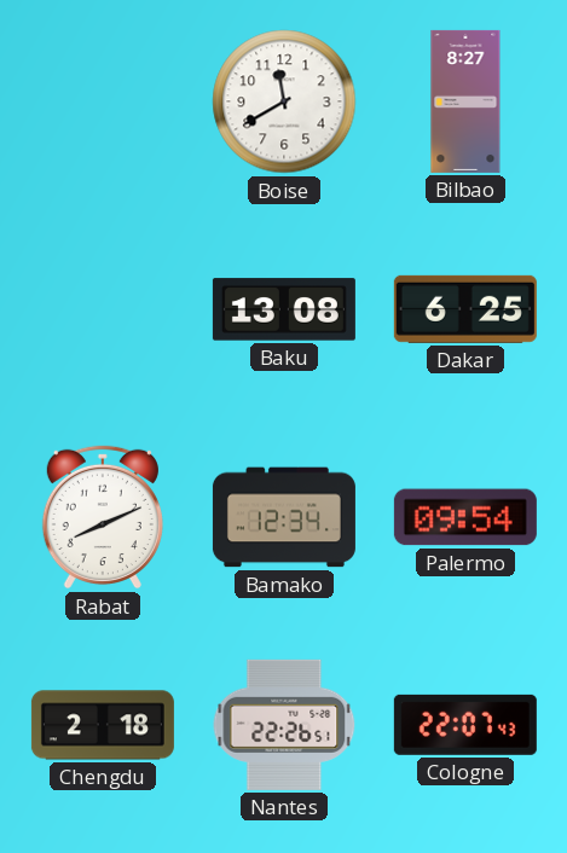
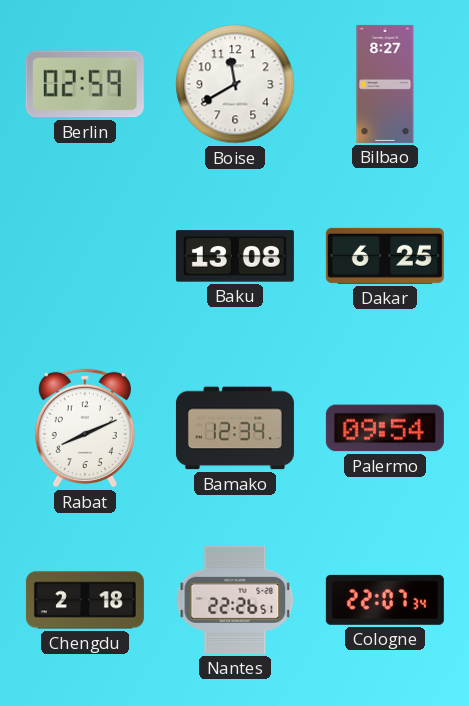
Berlin: none -> 02:59
Cologne: 22:07:43 -> 22:07:34
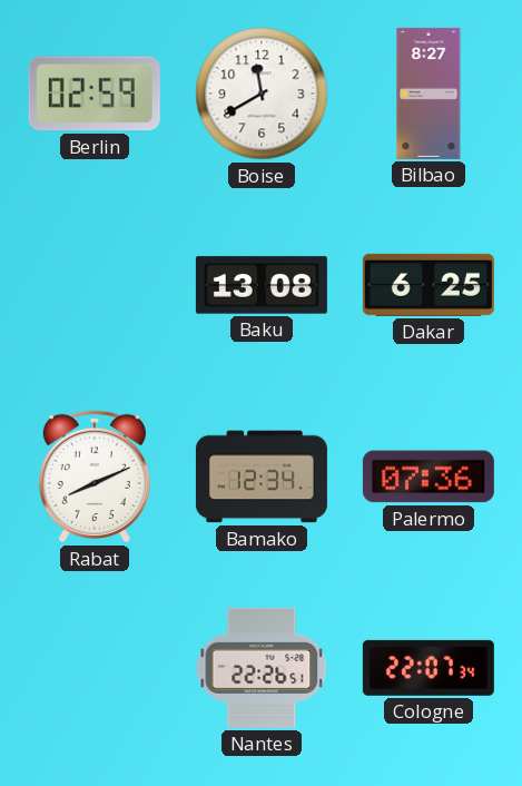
Palermo: 09:54 -> 07:36
Chengdu: 2:18 -> none
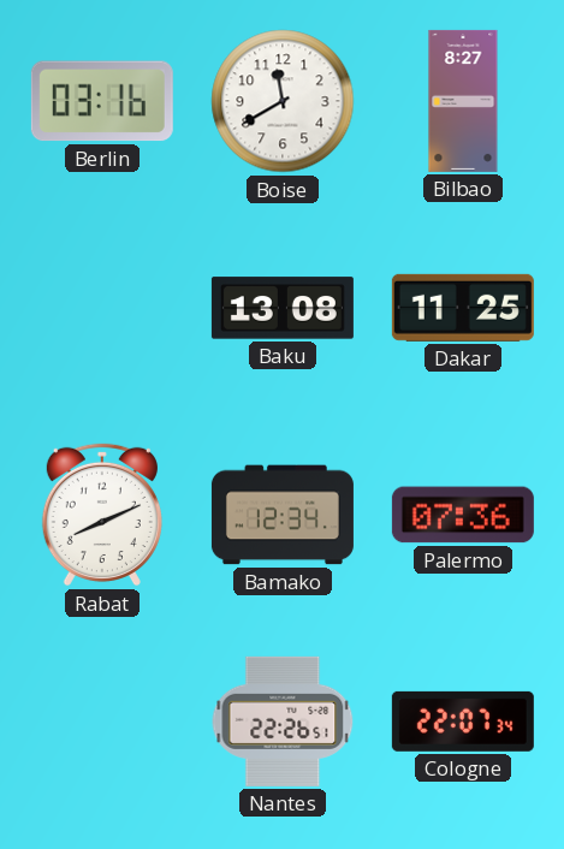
Berlin: 02:59 -> 03:16
Dakar: 6:25 -> 11:25
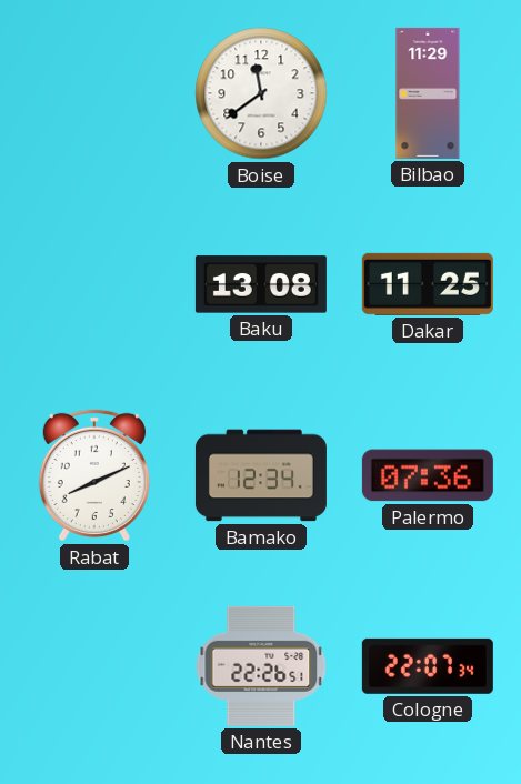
Berlin: 03:16 -> none
Boise: 11:40 -> 11:39
Bilbao: 8:27 -> 11:29
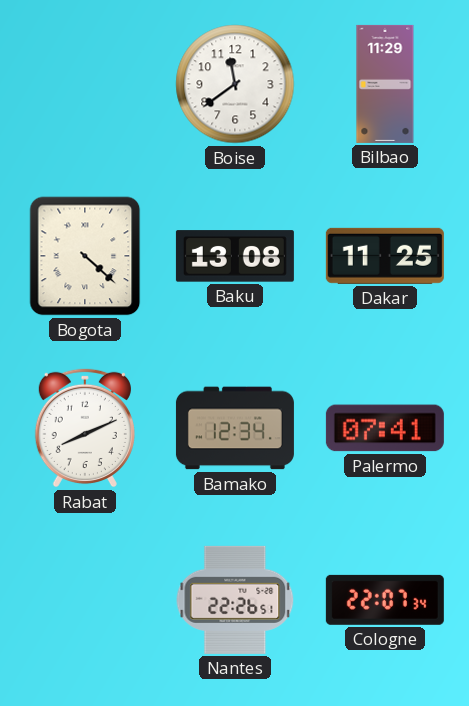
Bogota: none -> 4:22
Palermo: 07:36 -> 07:41
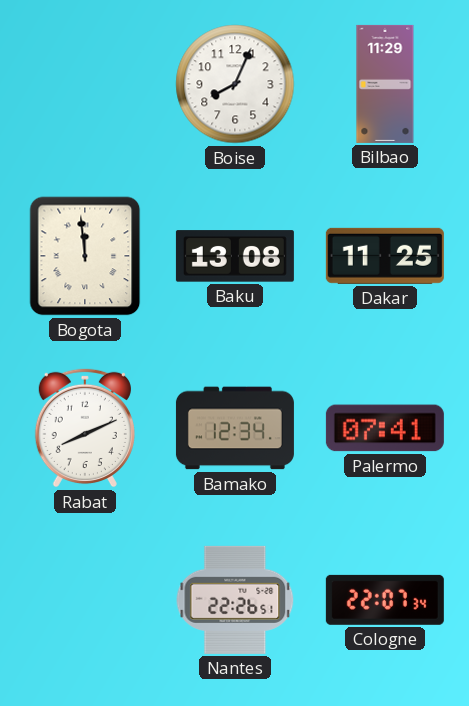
Boise: 11:39 -> 8:04
Bogota: 4:22 -> 11:59
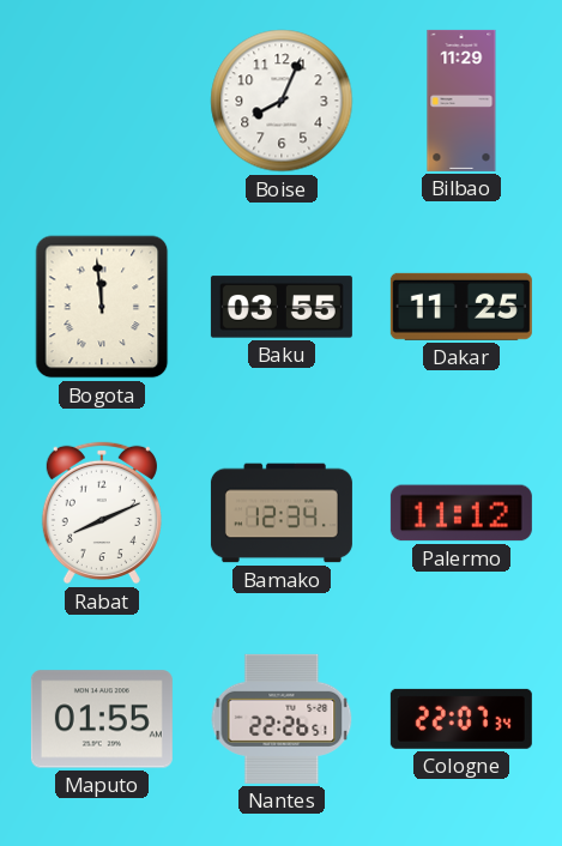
Baku: 13:08 -> 03:55
Palermo: 07:41 -> 11:12
Maputo: none -> 01:55
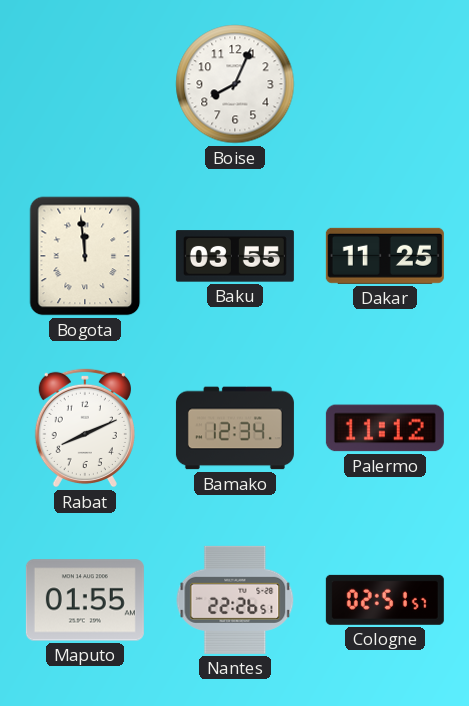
Bilbao: 11:29 -> none
Cologne: 22:07 -> 02:51
